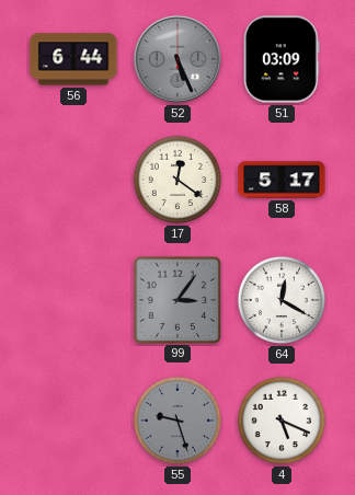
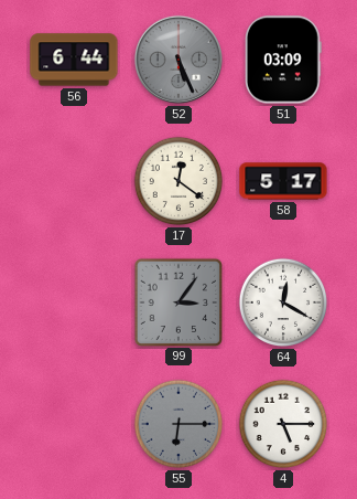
55: 9:27 -> 6:15
4: 5:19 -> 5:15
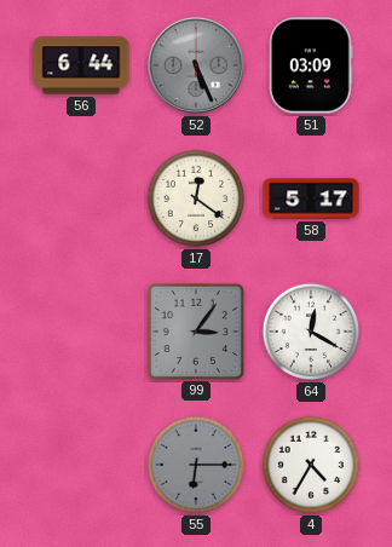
4: 5:15 -> 4:35
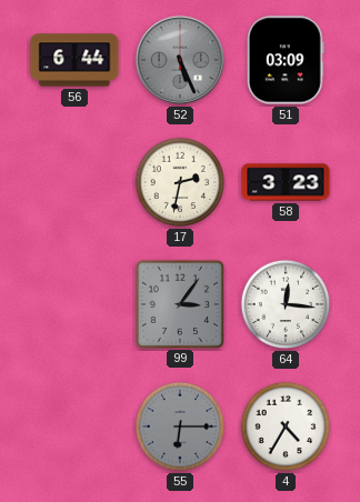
17: 12:21 -> 2:32
58: 5:17 -> 3:23
64: 12:20 -> 12:16
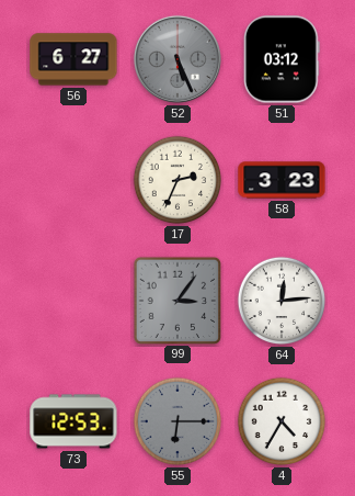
56: 6:44 -> 6:27
51: 03:09 -> 03:12
17: 2:32 -> 2:34
64: 12:16 -> 12:14
73: none -> 12:53
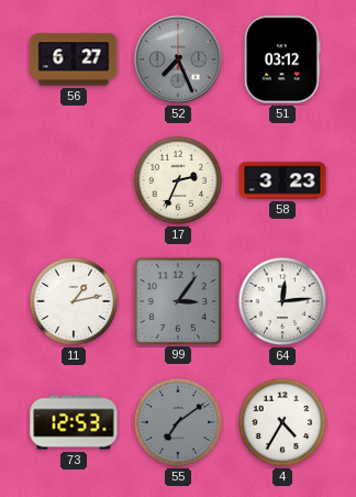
52: 5:26 -> 7:26
11: none -> 1:13
55: 6:15 -> 7:09
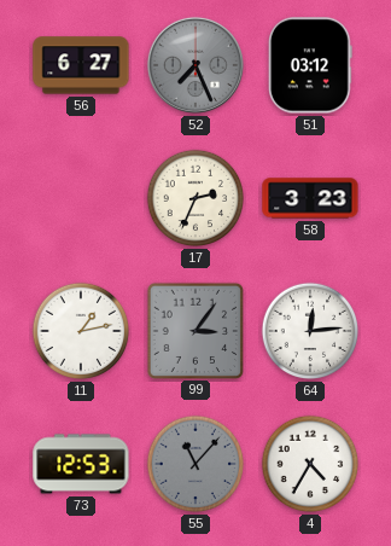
55: 7:09 -> 11:07
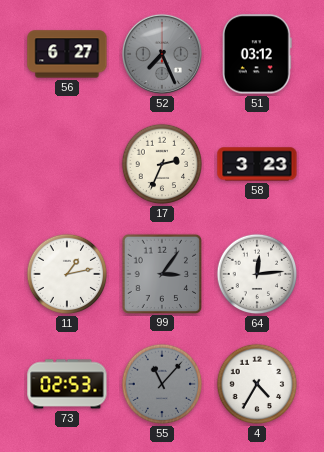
73: 12:53 -> 02:53
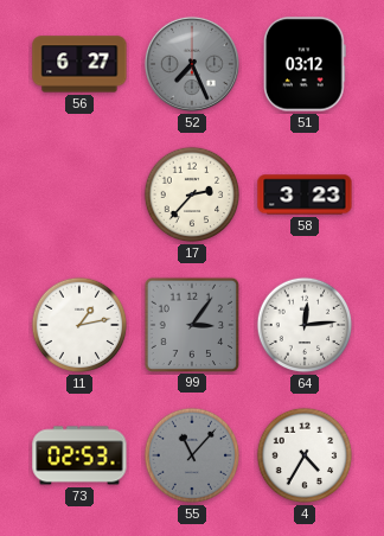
17: 2:34 -> 2:37
